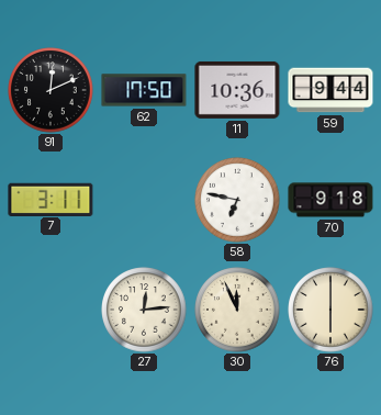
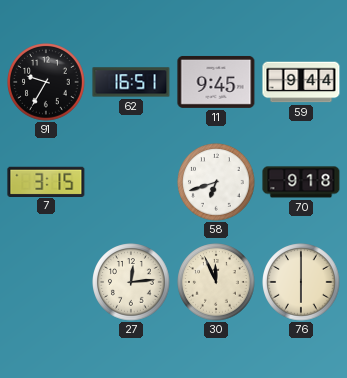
91: 12:11 -> 9:35
62: 17:50 -> 16:51
11: 10:36 -> 9:45
7: 3:11 -> 3:15
58: 6:47 -> 6:42
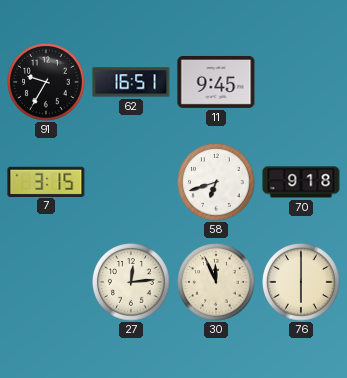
59: 9:44 -> none
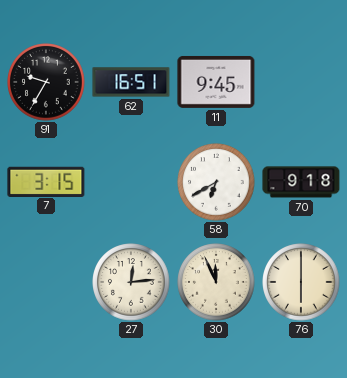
58: 6:42 -> 6:40
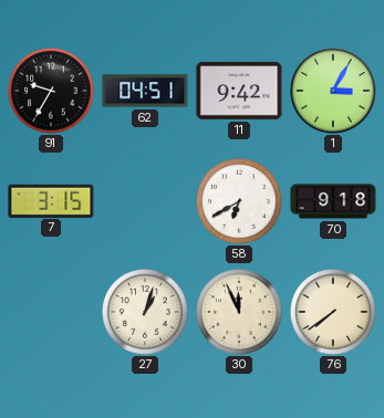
62: 16:51 -> 04:51
11: 9:45 -> 9:42
1: none -> 3:05
27: 12:14 -> 1:03
76: 6:00 -> 7:39
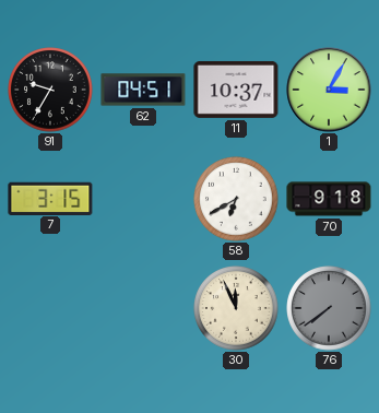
11: 9:42 -> 10:37
27: 1:03 -> none
76 dial: cream -> grey
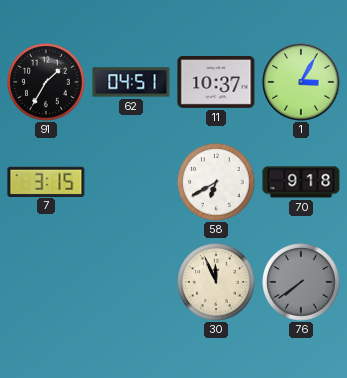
91: 9:35 -> 1:35
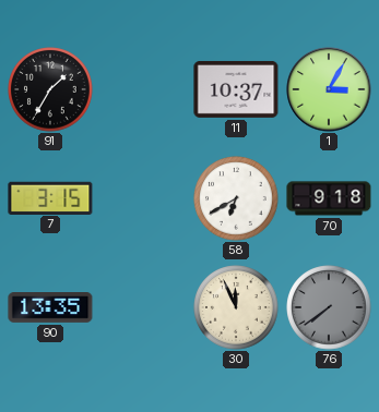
62: 04:51 -> none
90: none -> 13:35
